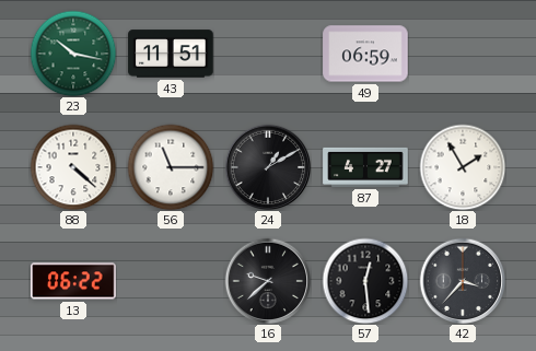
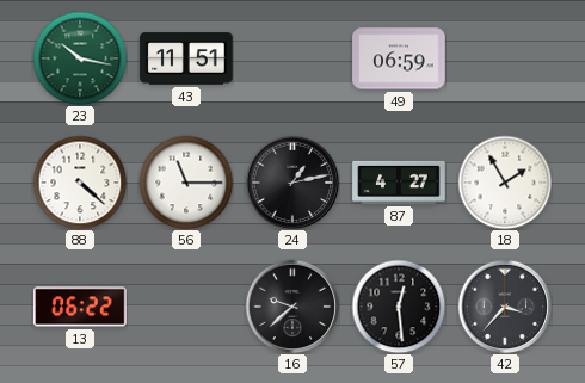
24: 1:10 -> 1:13
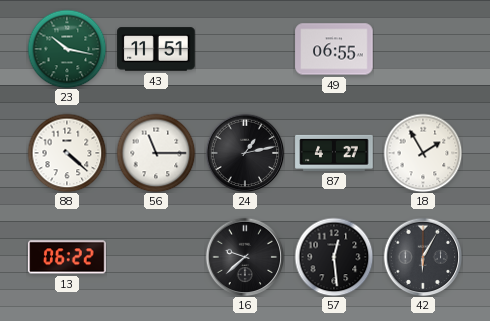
49: 06:59 -> 06:55
42: 3:37 -> 6:05
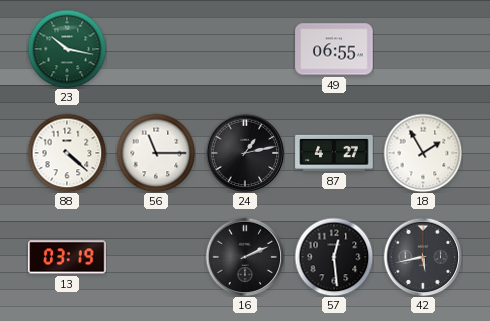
43: 11:51 -> none
13: 06:22 -> 03:19
16: 9:38 -> 2:11
42: 6:05 -> 5:43
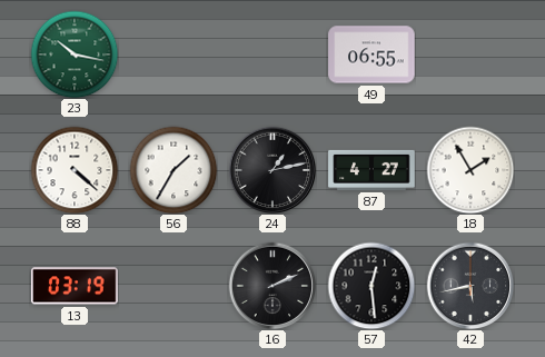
56: 11:15 -> 1:35
